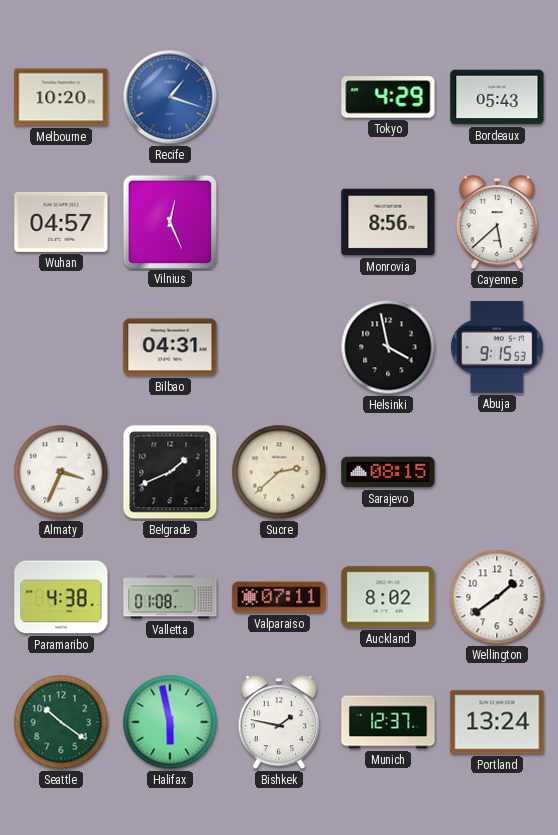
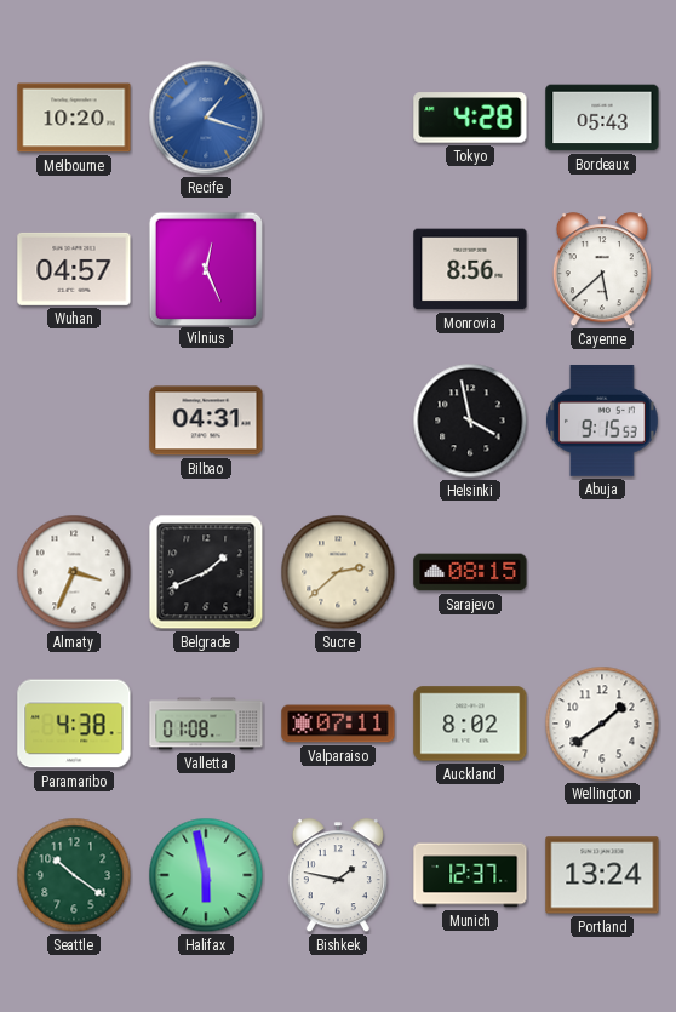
Tokyo: 4:29 -> 4:28
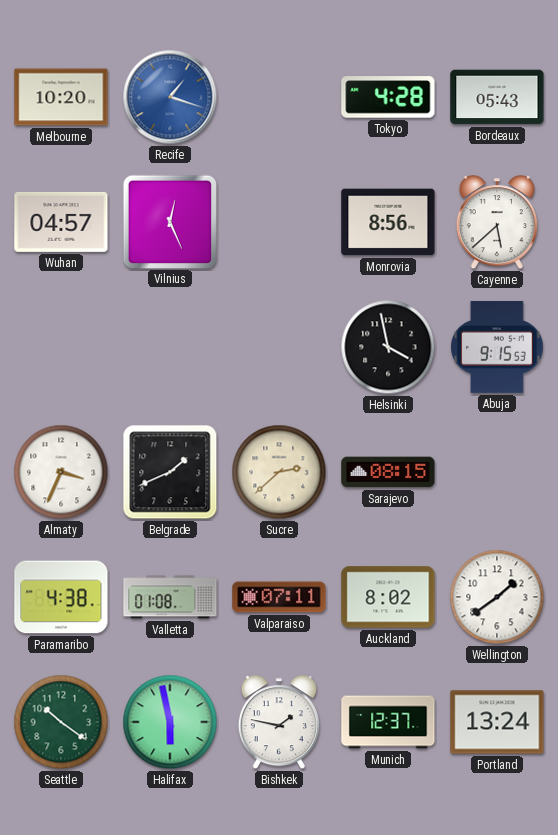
Bilbao: 04:31 -> none
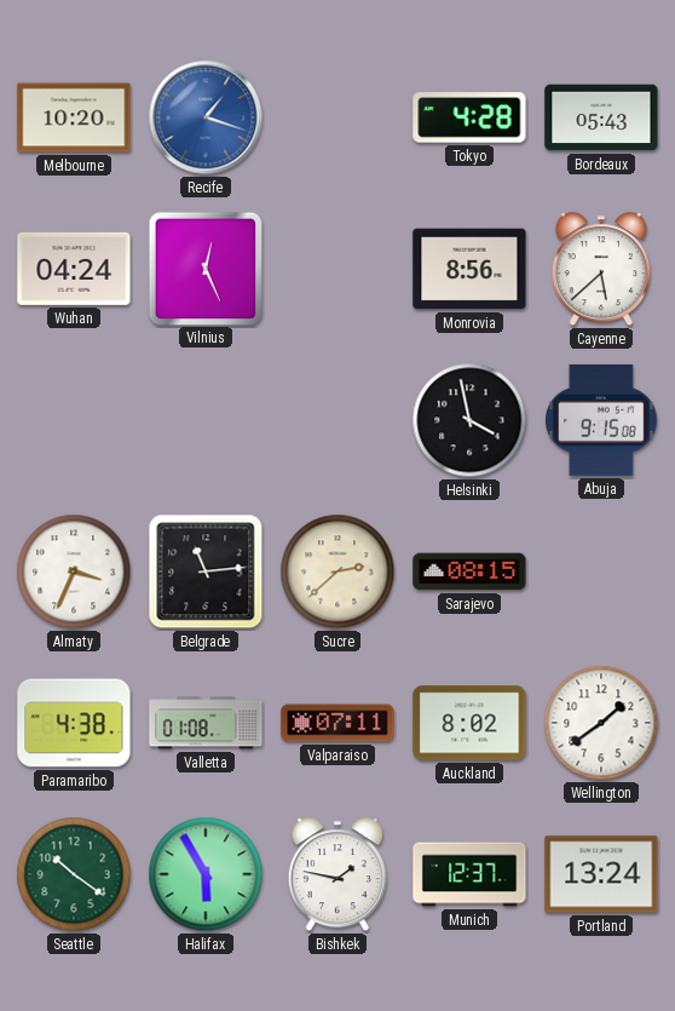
Wuhan: 04:57 -> 04:24
Abuja: 9:15:53 -> 9:15:08
Belgrade: 1:41 -> 11:14
Halifax: 5:58 -> 5:55
